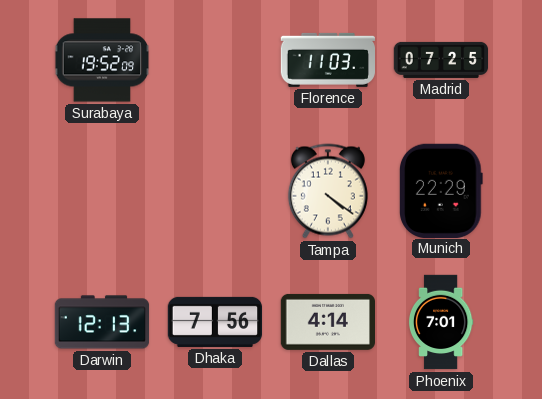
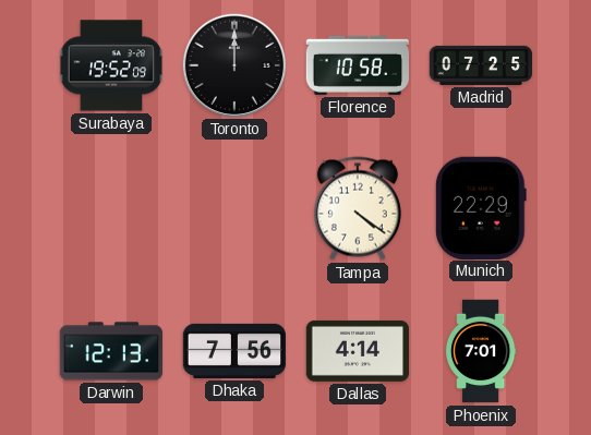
Toronto: none -> 12:00
Florence: 11:03 -> 10:58
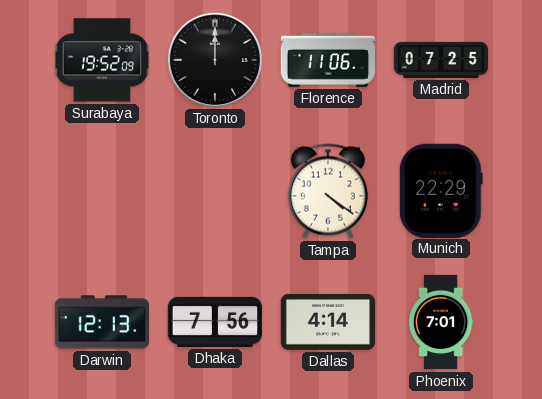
Florence: 10:58 -> 11:06
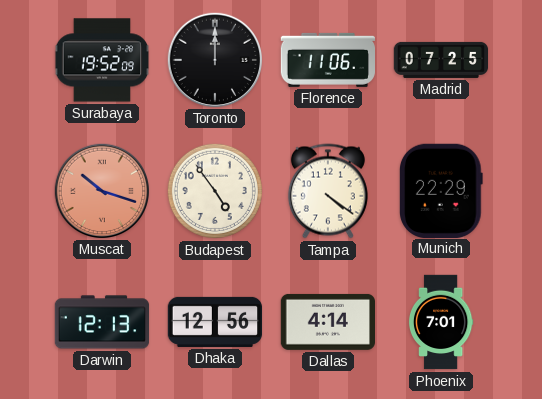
Muscat: none -> 10:18
Budapest: none -> 4:54
Dhaka: 7:56 -> 12:56
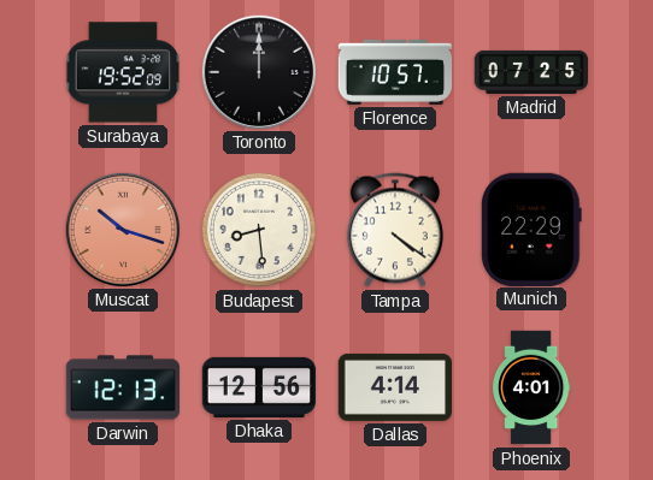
Florence: 11:06 -> 10:57
Budapest: 4:54 -> 8:29
Phoenix: 7:01 -> 4:01
